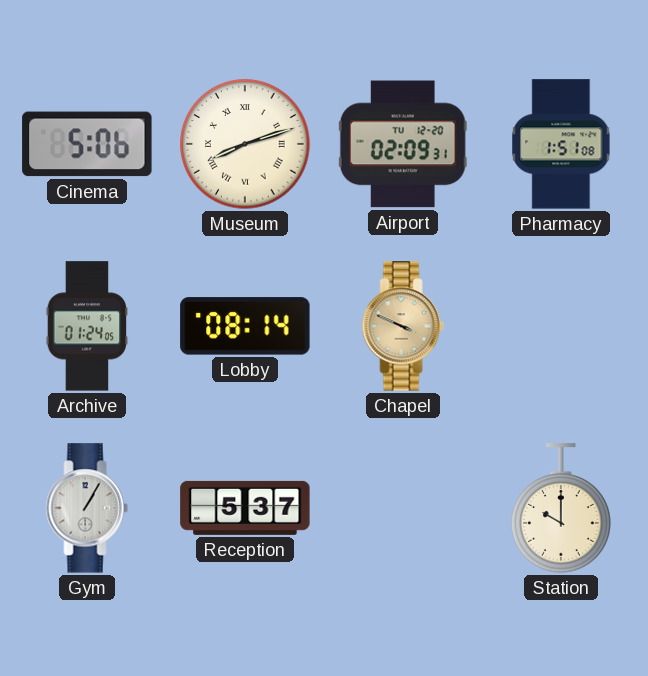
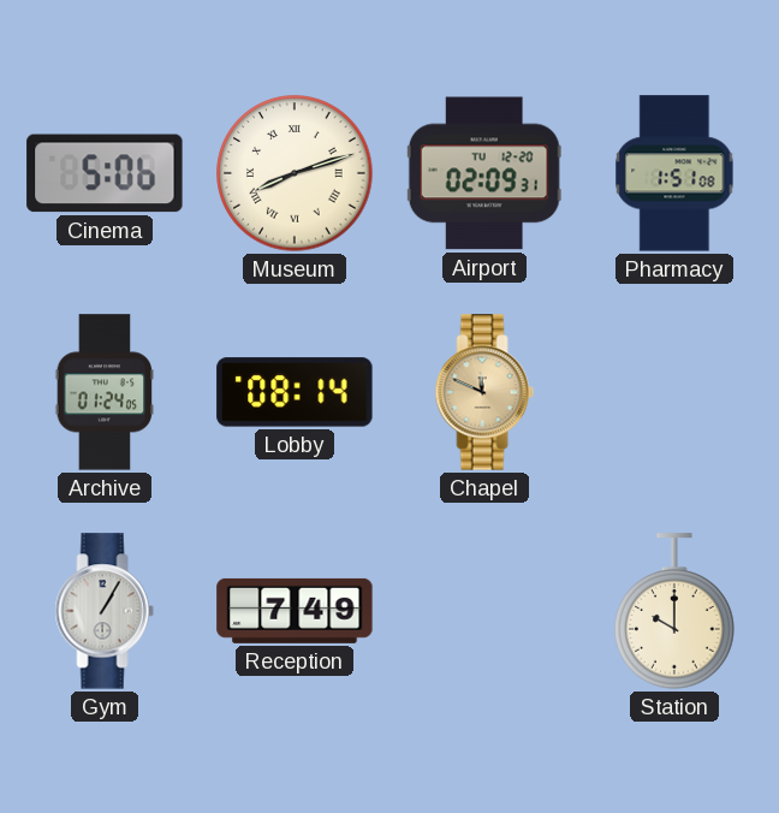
Chapel: 3:49 -> 11:49
Reception: 5:37 -> 7:49
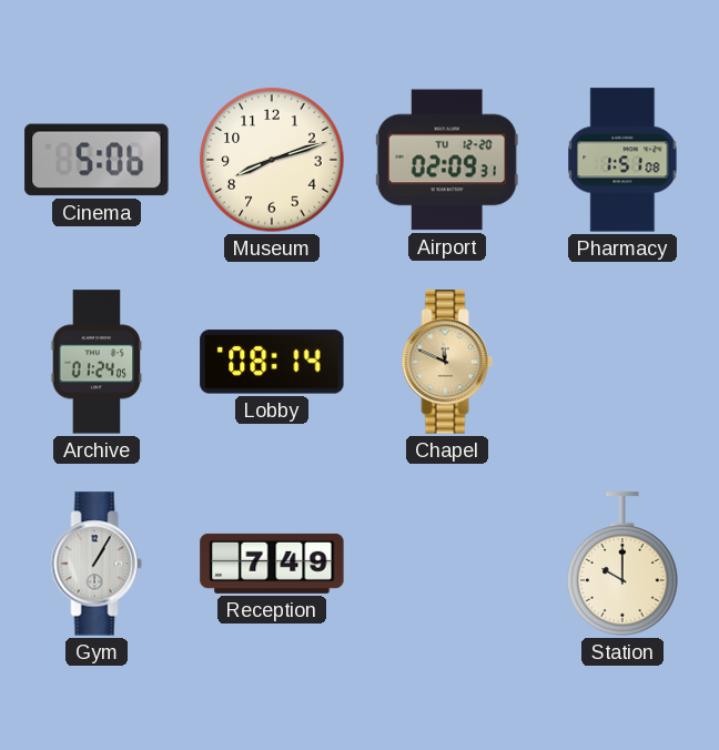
Museum numerals: Roman -> Arabic
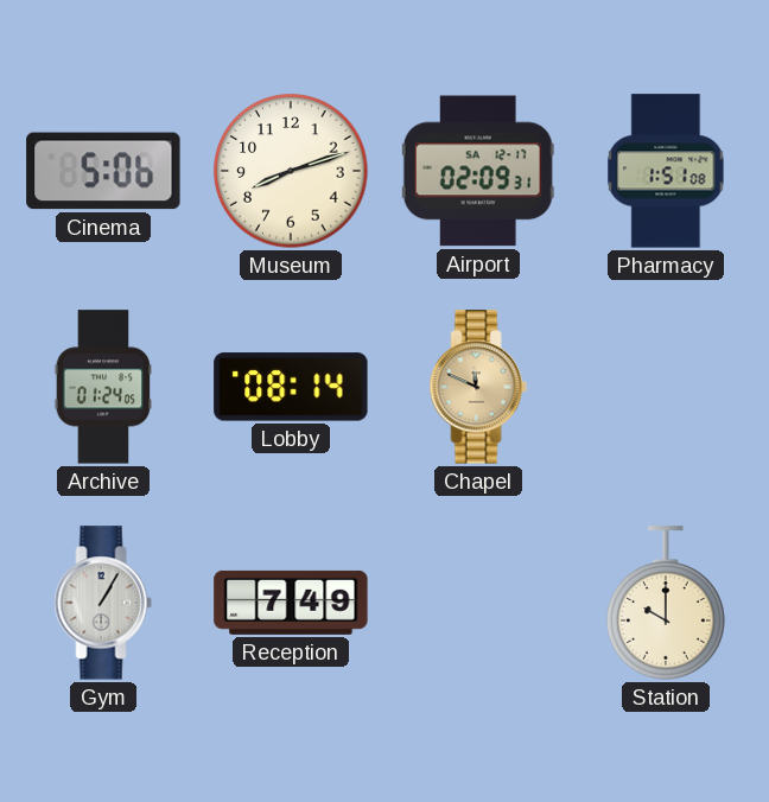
Airport date: TU 12-20 -> SA 12-17
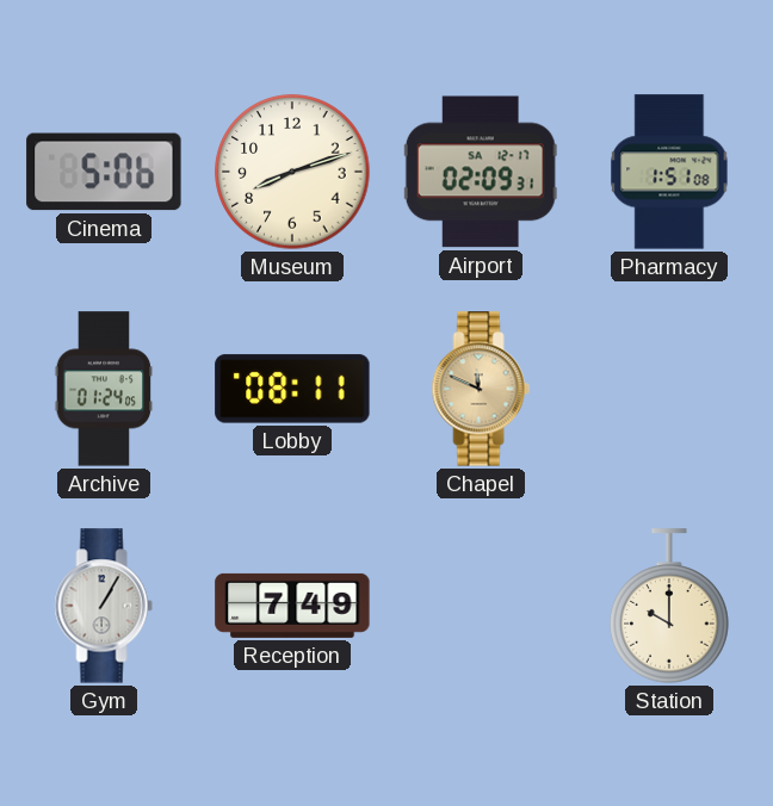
Lobby: 08:14 -> 08:11
